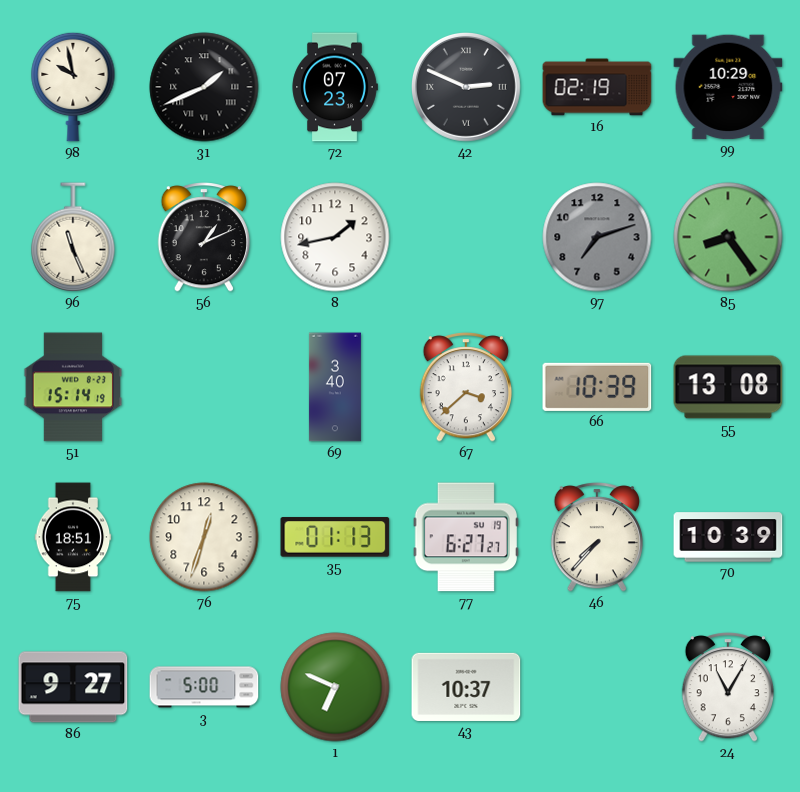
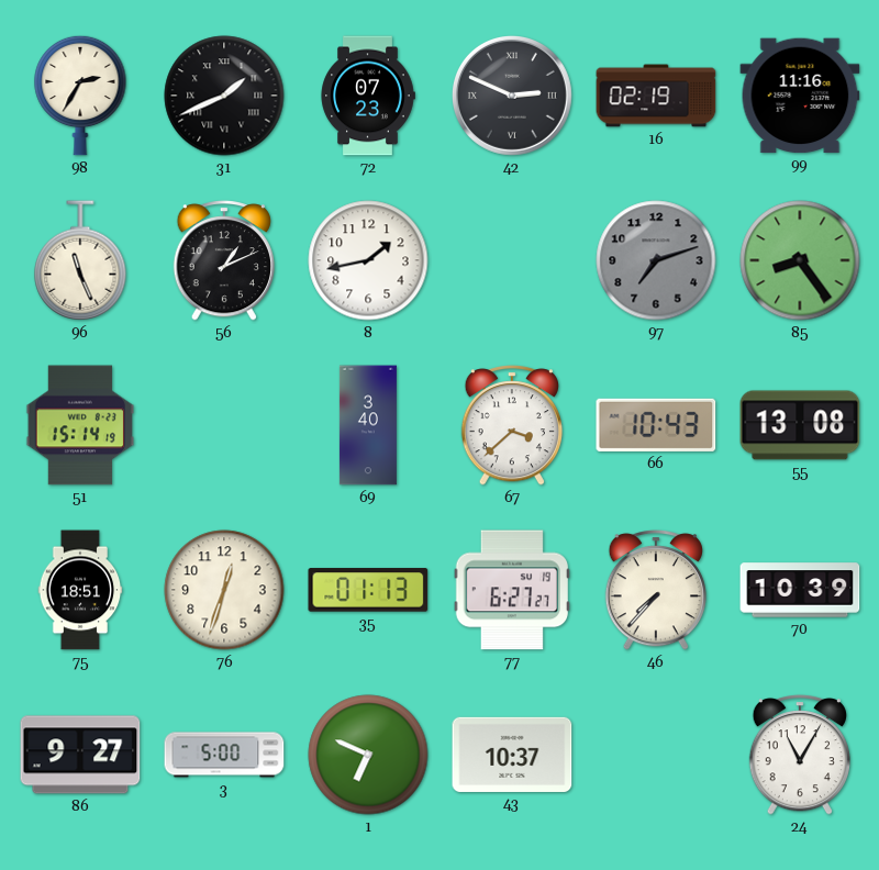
98: 9:58 -> 2:35
99: 10:29 -> 11:16
66: 10:39 -> 10:43
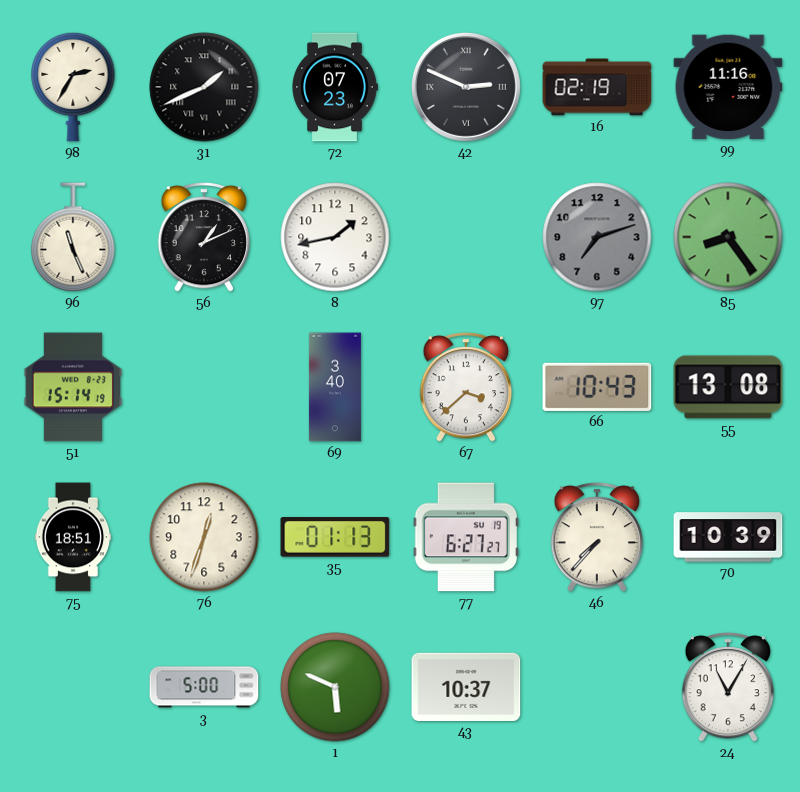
86: 9:27 -> none
1: 6:49 -> 5:49
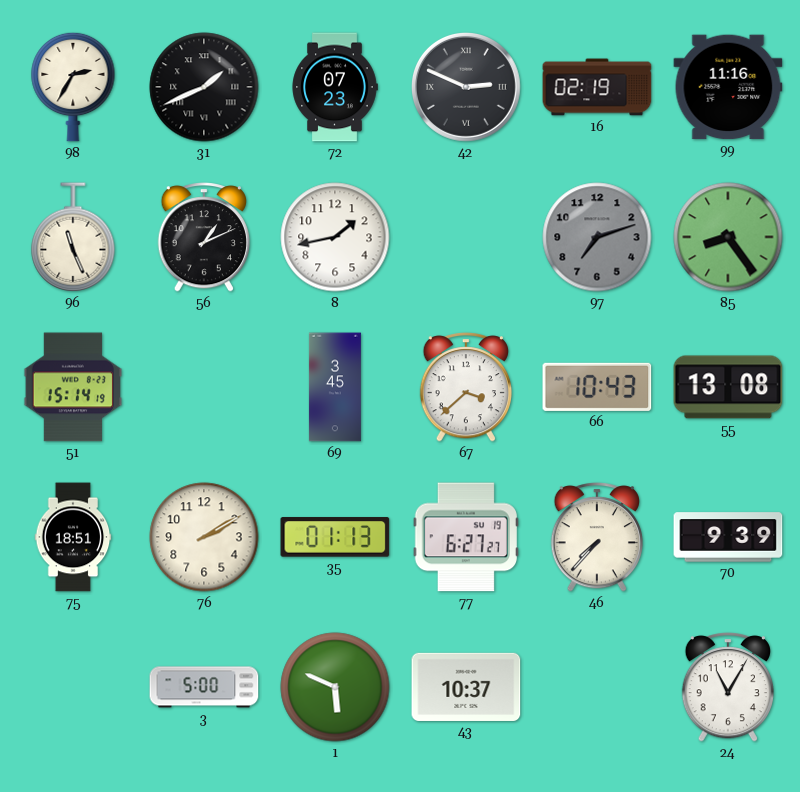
69: 3:40 -> 3:45
76: 12:33 -> 2:10
70: 10:39 -> 9:39
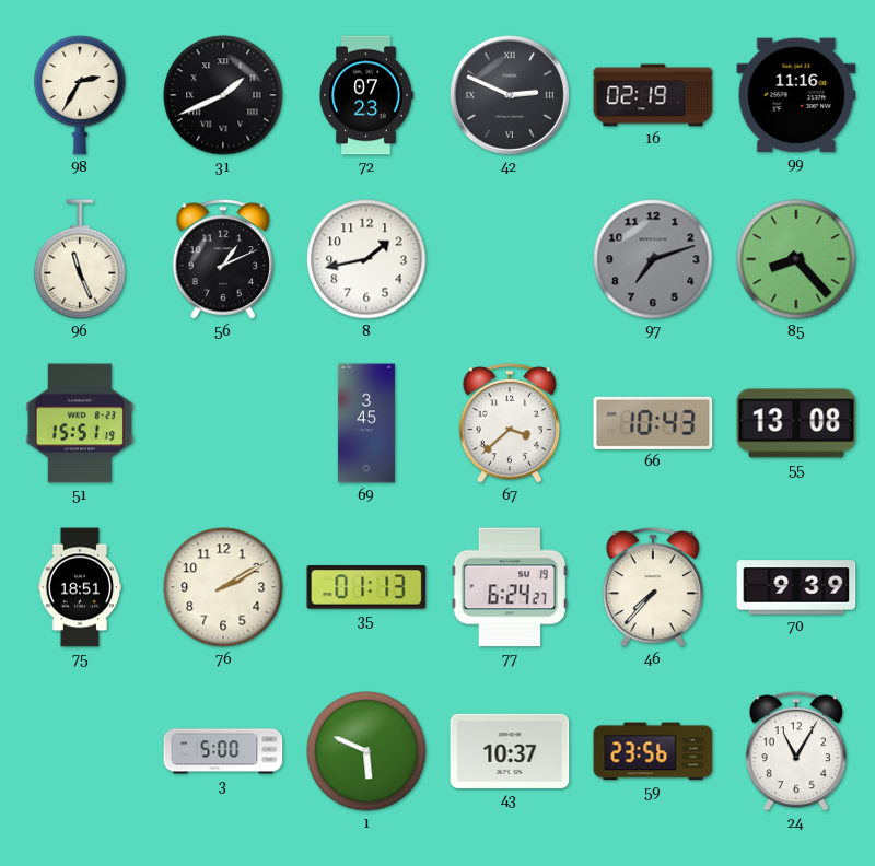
85: 8:24 -> 8:23
51: 15:14 -> 15:51
77: 6:27 -> 6:24
59: none -> 23:56
